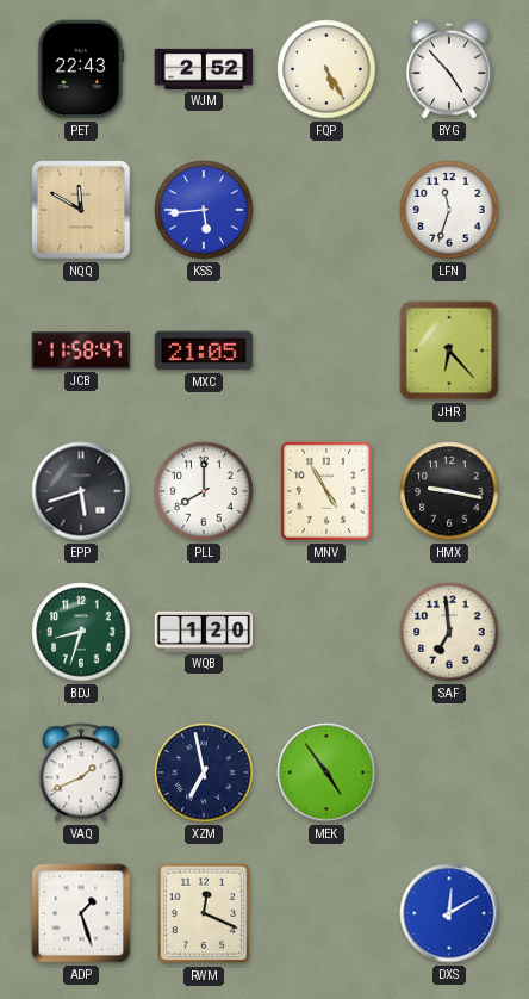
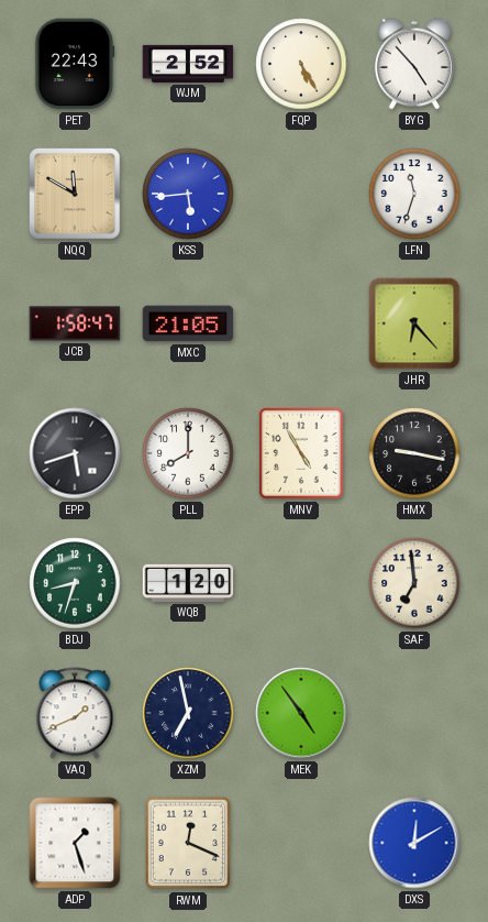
JCB: 11:58 -> 1:58
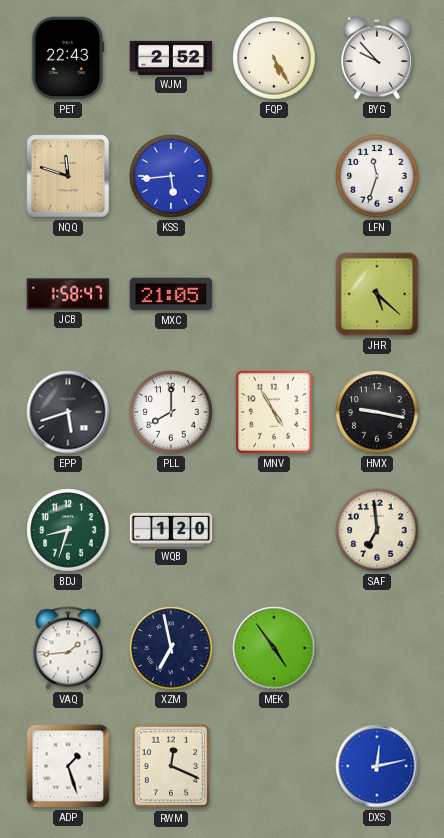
BYG: 4:53 -> 9:53
NQQ: 11:50 -> 11:48
JHR: 6:23 -> 5:22
VAQ: 1:41 -> 1:44
DXS: 12:10 -> 12:13
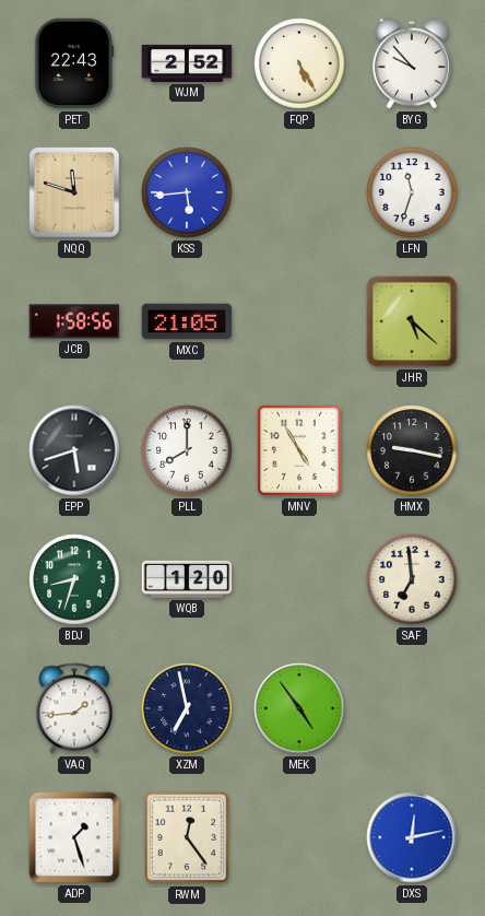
JCB: 1:58:47 -> 1:58:56
RWM: 12:19 -> 12:24
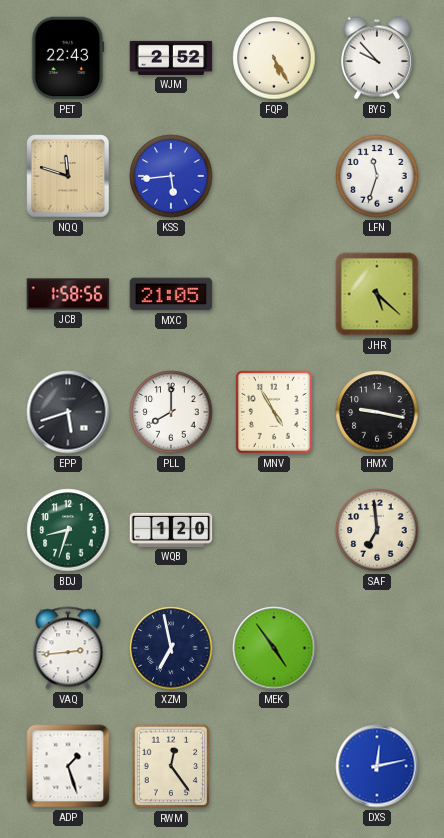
VAQ: 1:44 -> 2:44
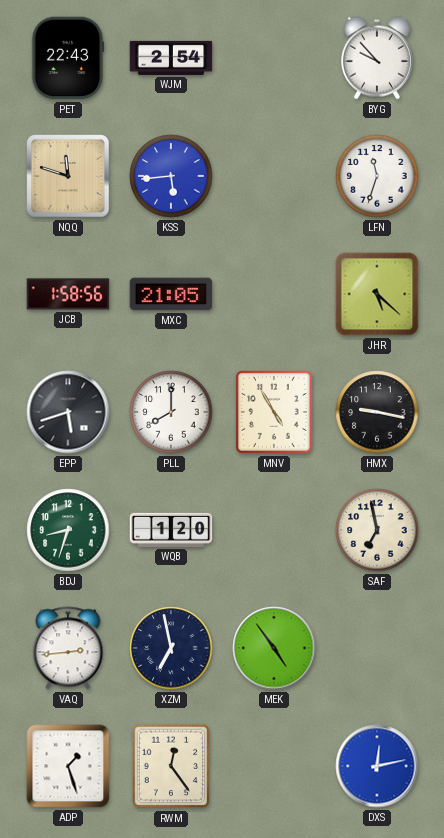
WJM: 2:52 -> 2:54
FQP: 5:25 -> none
SAF: 6:59 -> 6:58
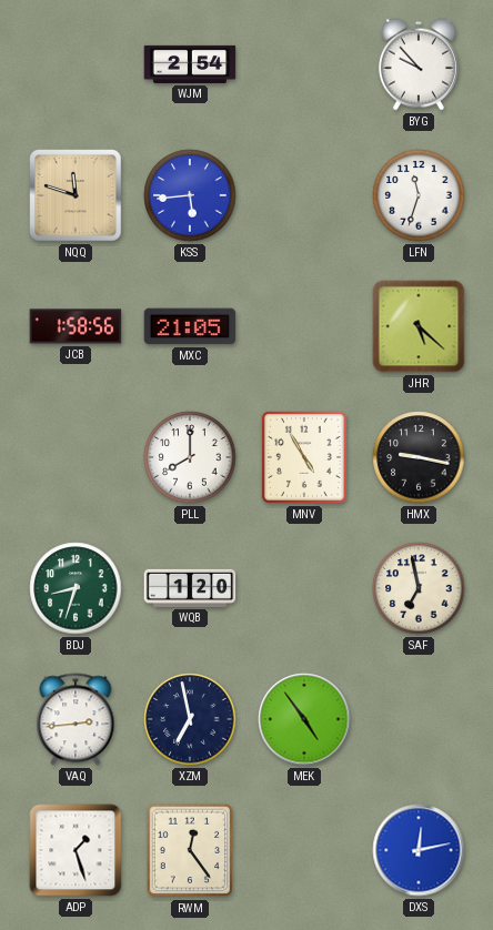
PET: 22:43 -> none
EPP: 5:42 -> none
